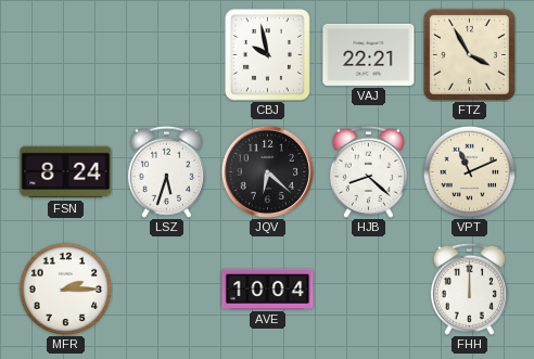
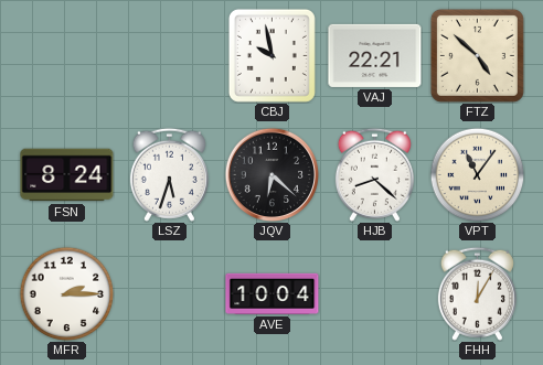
FTZ: 3:55 -> 4:52
VPT: 11:11 -> 11:06
FHH: 12:00 -> 12:05
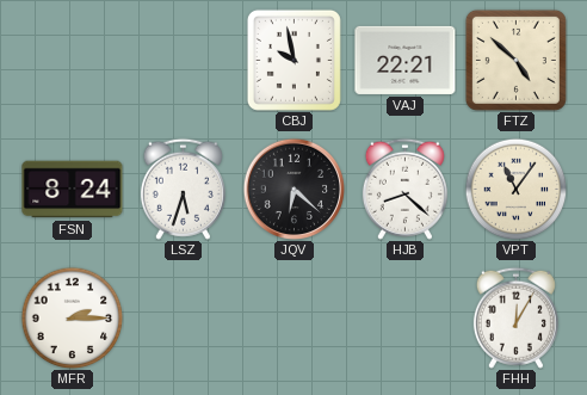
AVE: 10:04 -> none
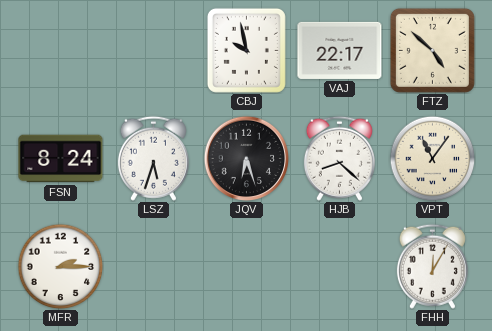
VAJ: 22:21 -> 22:17
JQV: 6:22 -> 6:27
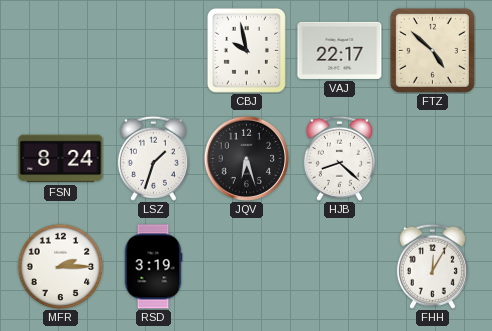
LSZ: 5:33 -> 1:33
VPT: 11:06 -> none
RSD: none -> 3:19
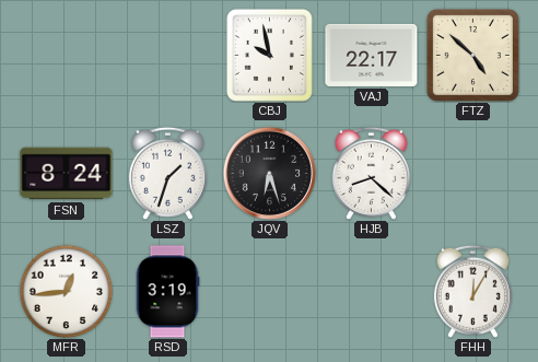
MFR: 2:15 -> 12:44
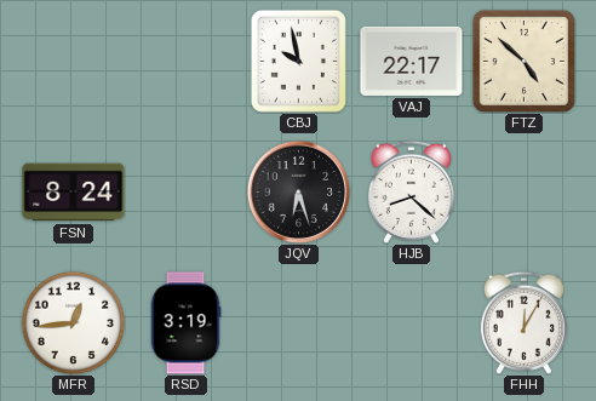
LSZ: 1:33 -> none
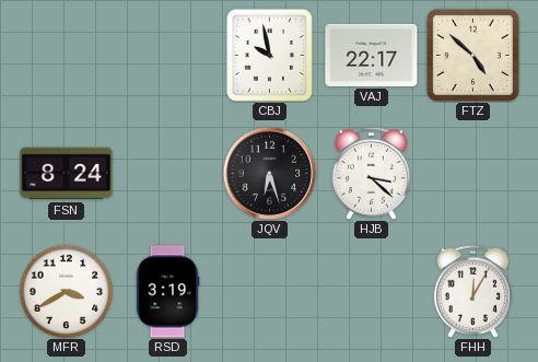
HJB: 8:22 -> 3:22
MFR: 12:44 -> 3:40
